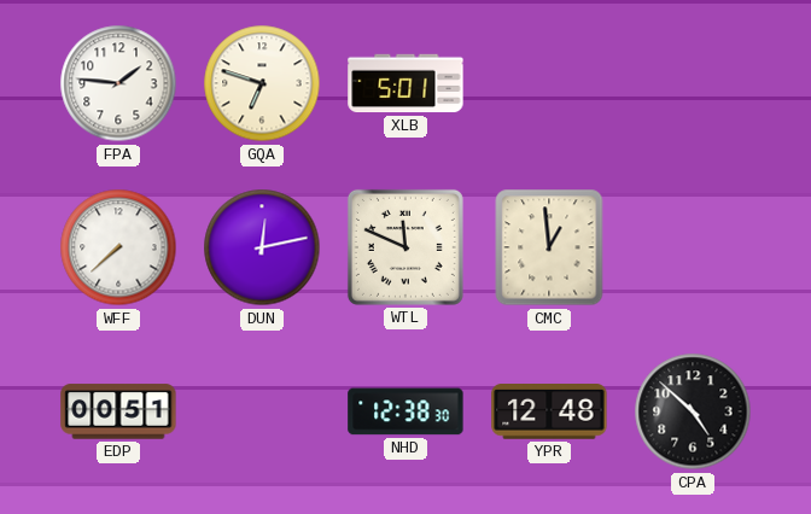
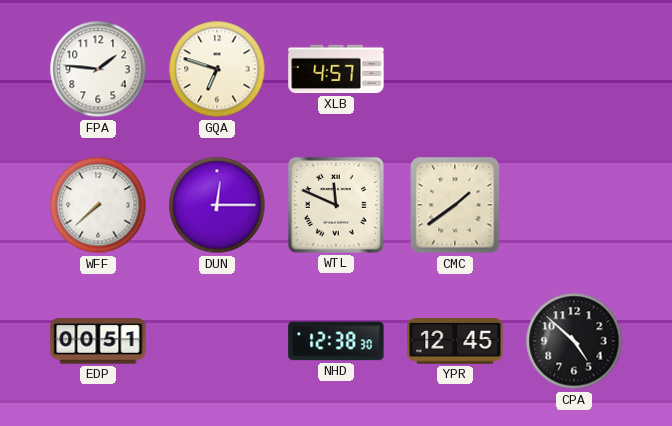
XLB: 5:01 -> 4:57
DUN: 12:13 -> 12:15
CMC: 12:59 -> 1:39
YPR: 12:48 -> 12:45
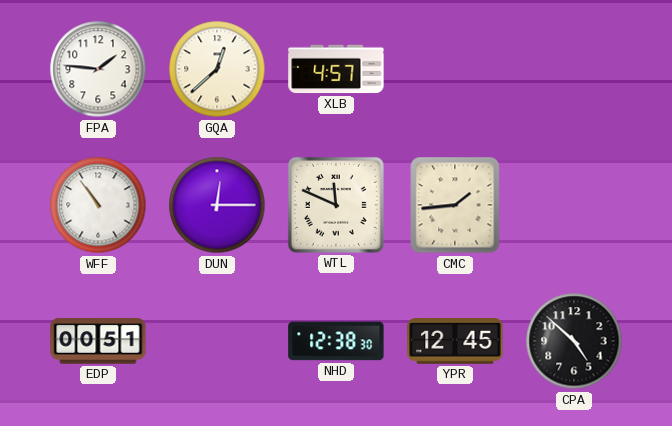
GQA: 6:48 -> 12:38
WFF: 7:38 -> 10:54
CMC: 1:39 -> 1:44
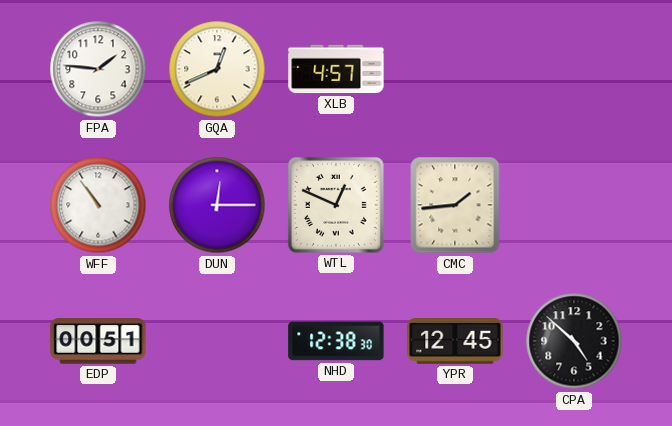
GQA: 12:38 -> 12:41
WTL: 11:49 -> 12:49
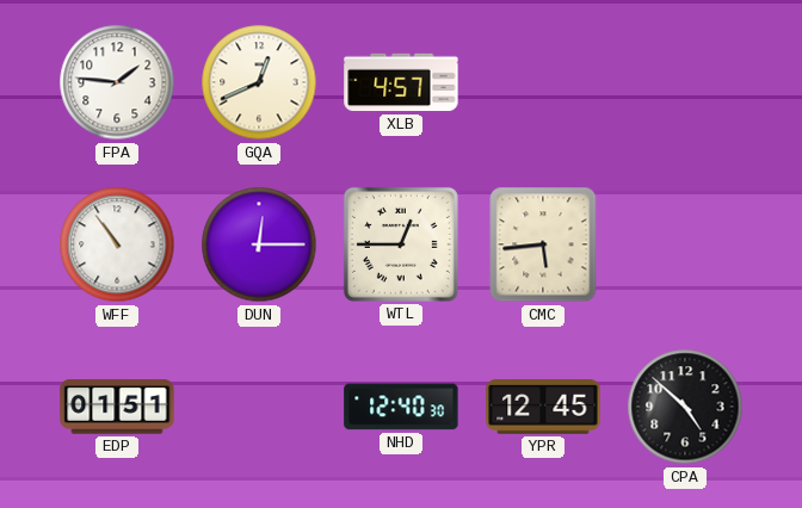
WTL: 12:49 -> 12:45
CMC: 1:44 -> 5:44
EDP: 00:51 -> 01:51
NHD: 12:38 -> 12:40
